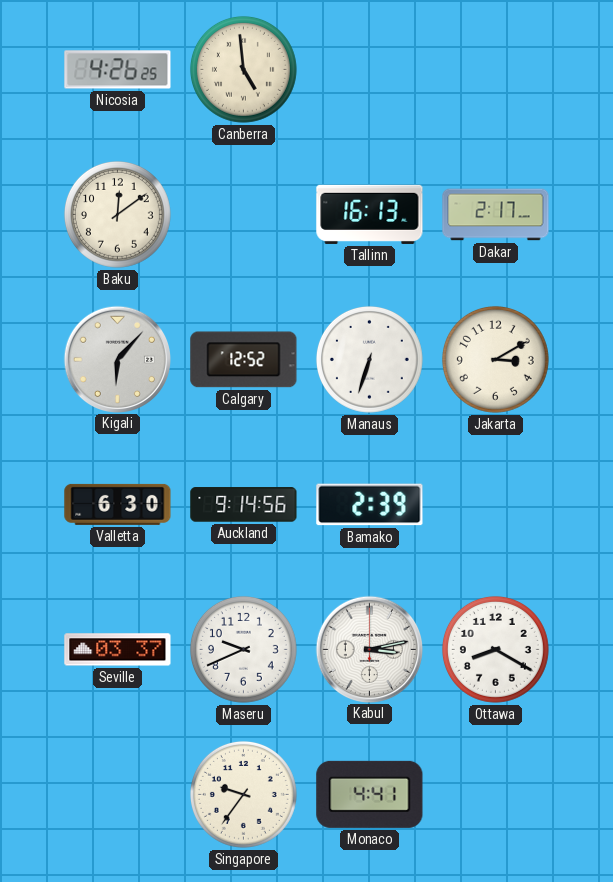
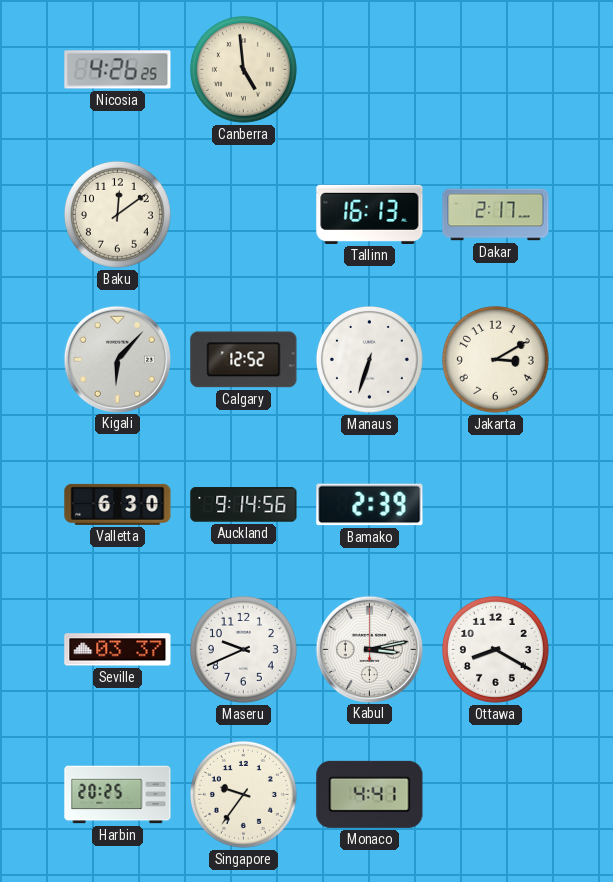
Harbin: none -> 20:25
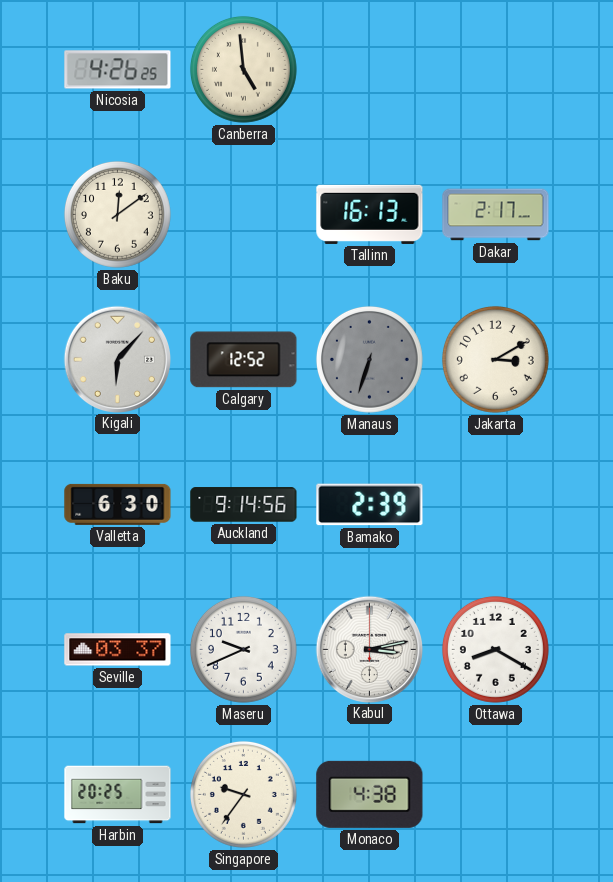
Manaus dial: white -> grey
Monaco: 4:41 -> 4:38
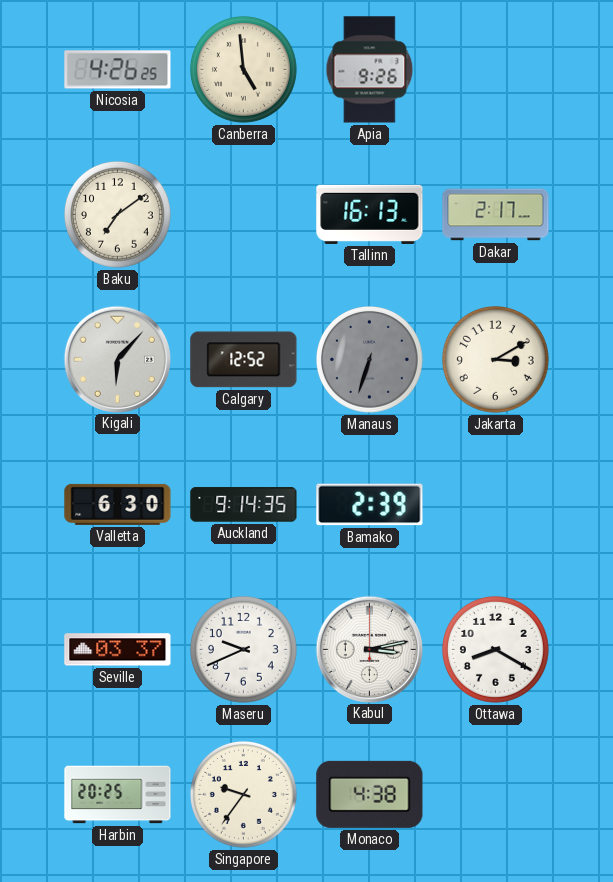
Apia: none -> 9:26
Baku: 12:09 -> 7:09
Auckland: 9:14:56 -> 9:14:35
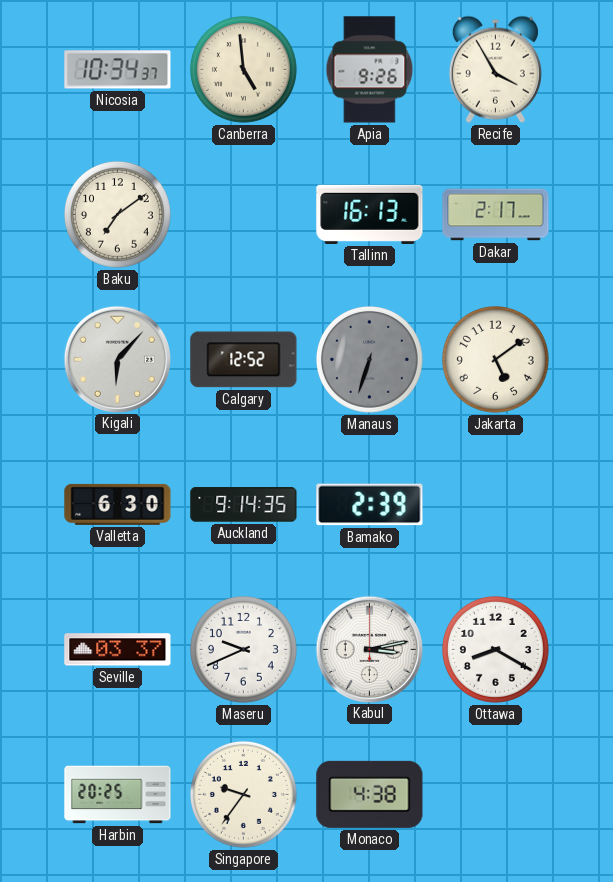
Nicosia: 4:26 -> 10:34
Recife: none -> 3:55
Jakarta: 3:10 -> 5:09
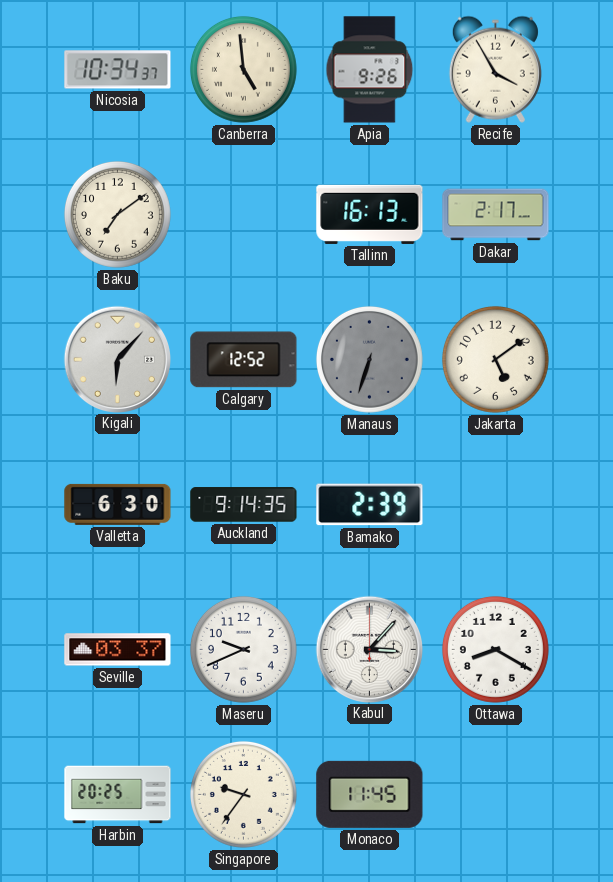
Kabul: 3:13 -> 3:07
Monaco: 4:38 -> 11:45
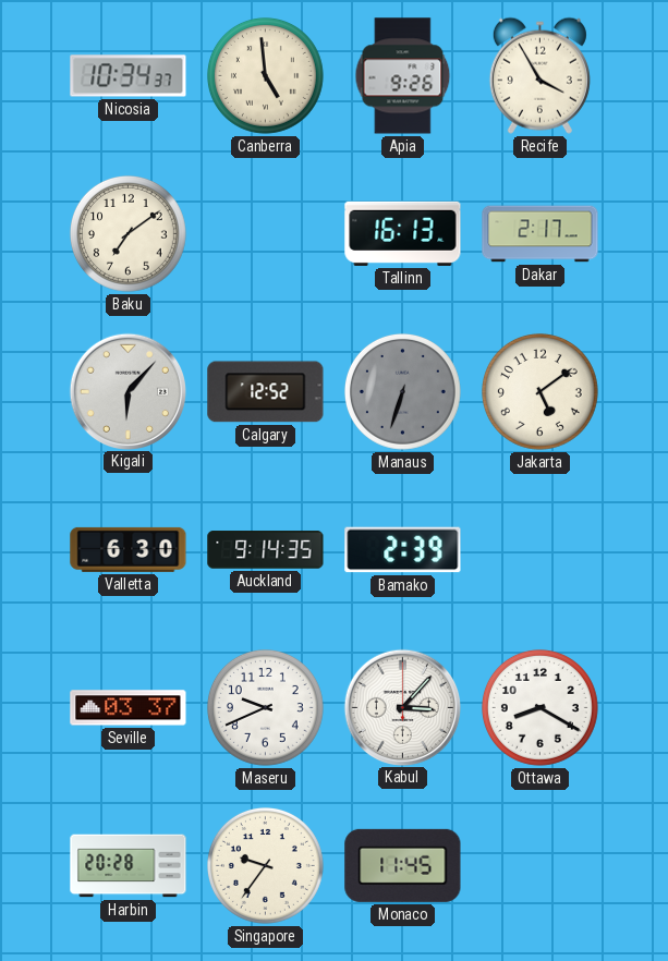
Harbin: 20:25 -> 20:28
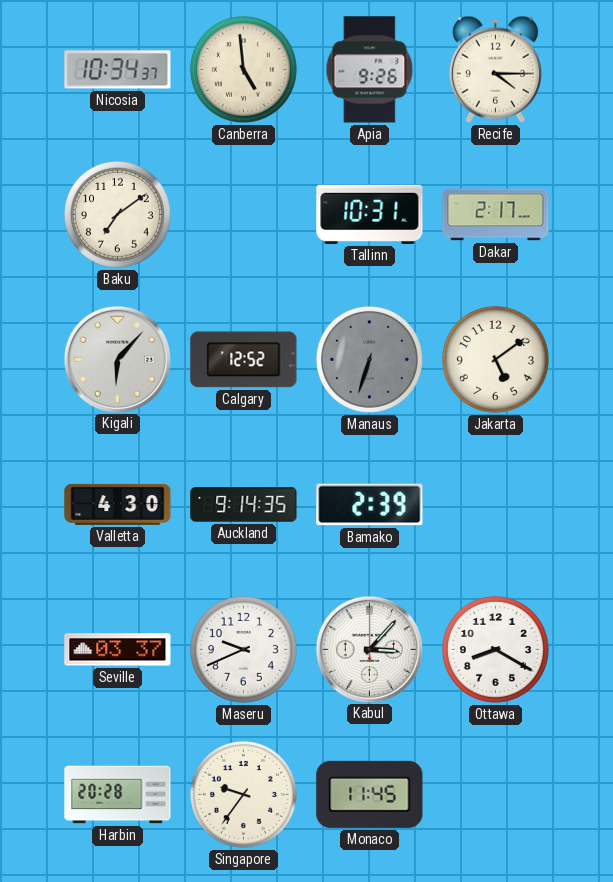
Recife: 3:55 -> 4:15
Tallinn: 16:13 -> 10:31
Valletta: 6:30 -> 4:30
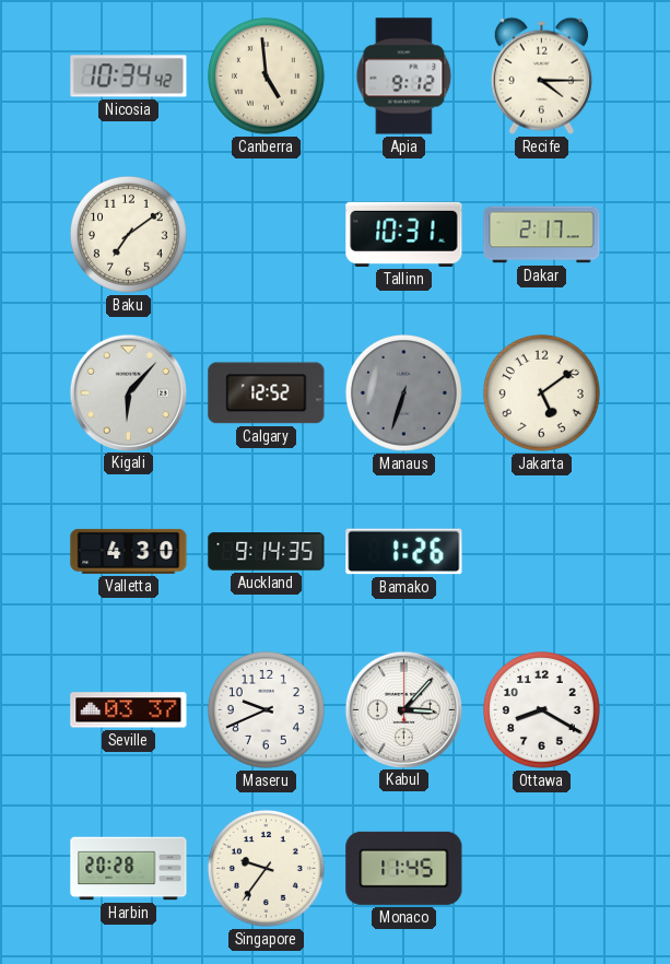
Nicosia: 10:34:37 -> 10:34:42
Apia: 9:26 -> 9:12
Bamako: 2:39 -> 1:26
